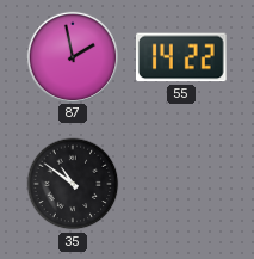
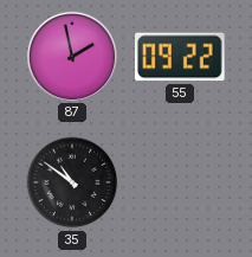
55: 14:22 -> 09:22
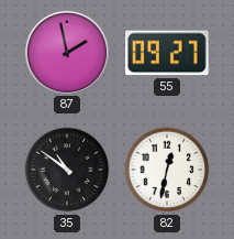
55: 09:22 -> 09:27
82: none -> 12:32
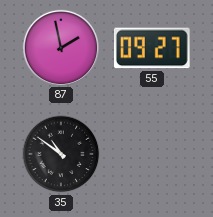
82: 12:32 -> none
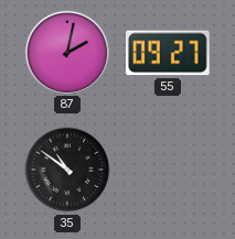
87: 1:58 -> 2:02
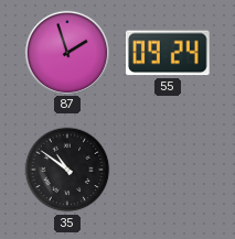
87: 2:02 -> 1:57
55: 09:27 -> 09:24
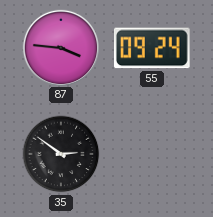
87: 1:57 -> 3:46
35: 10:51 -> 2:51
